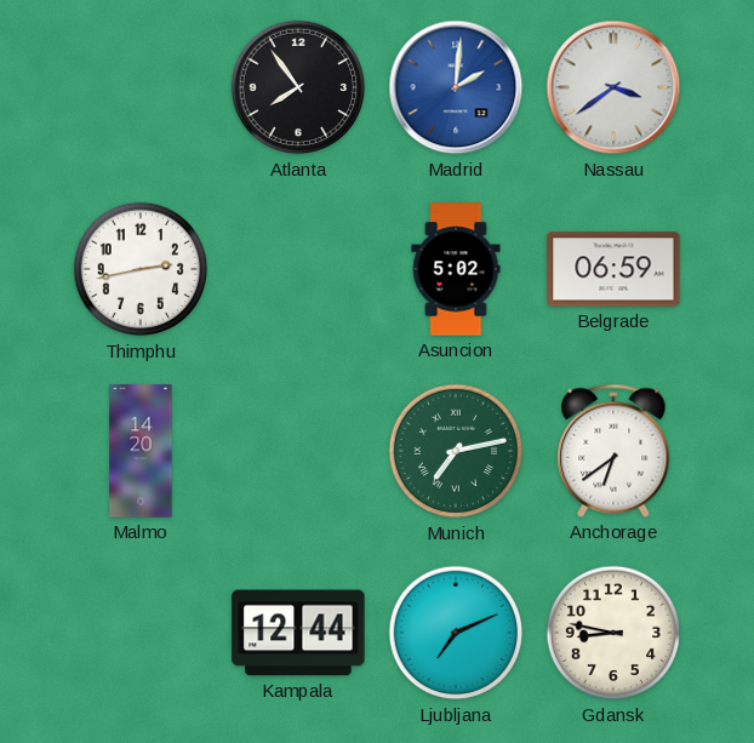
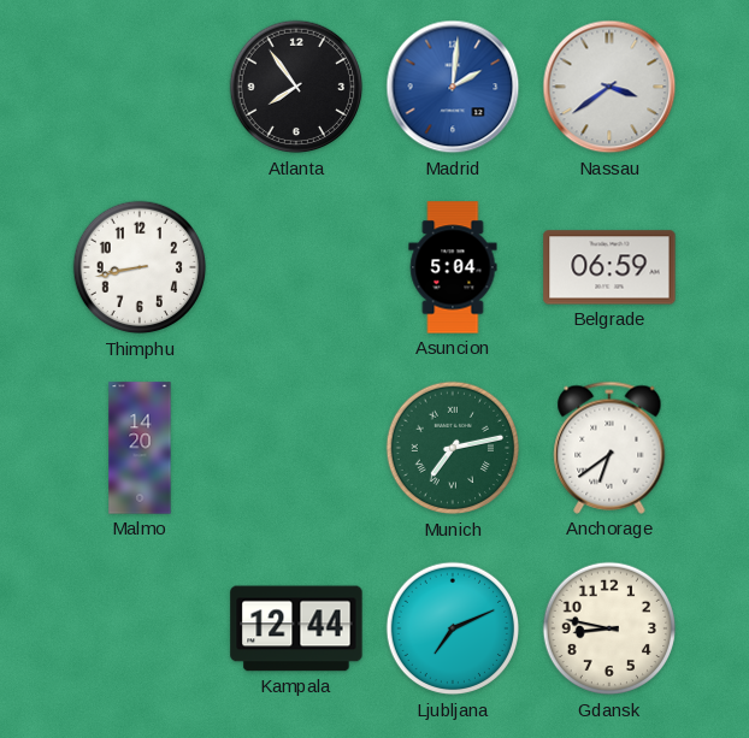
Thimphu: 2:43 -> 8:43
Asuncion: 5:02 -> 5:04
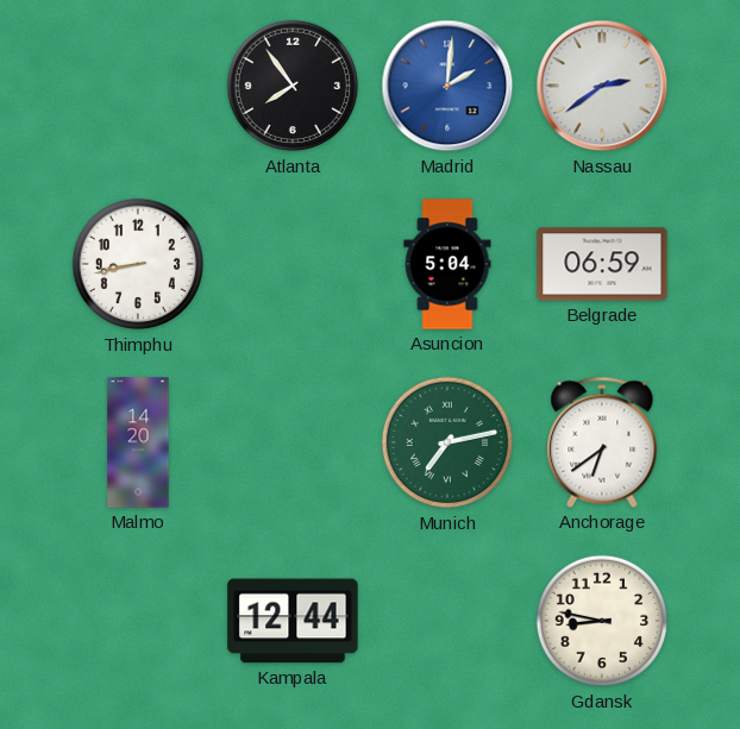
Nassau: 3:39 -> 2:39
Ljubljana: 7:11 -> none
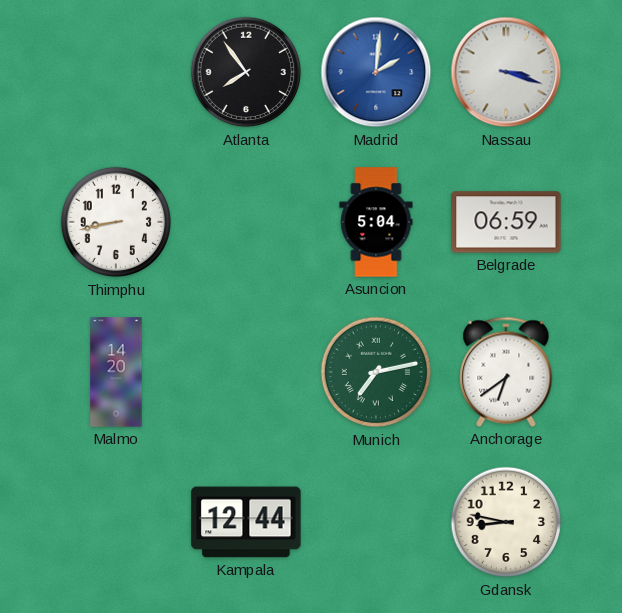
Nassau: 2:39 -> 3:18
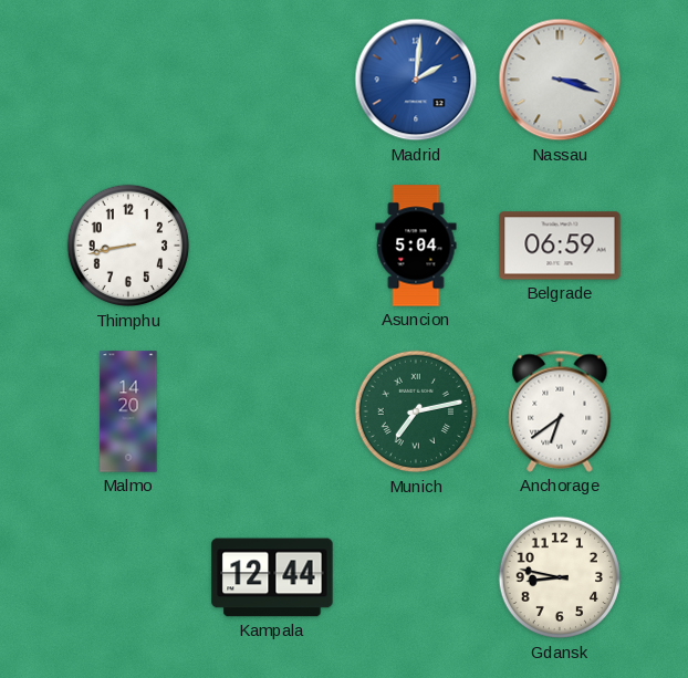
Atlanta: 7:54 -> none
